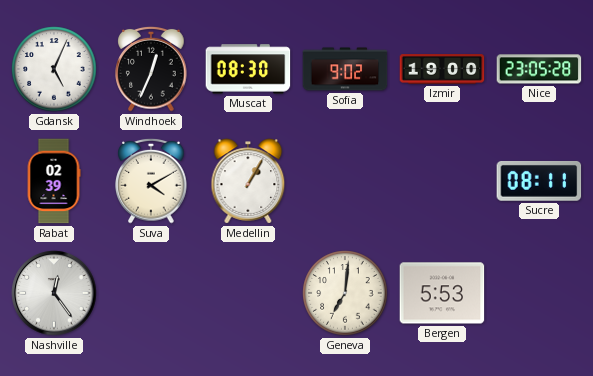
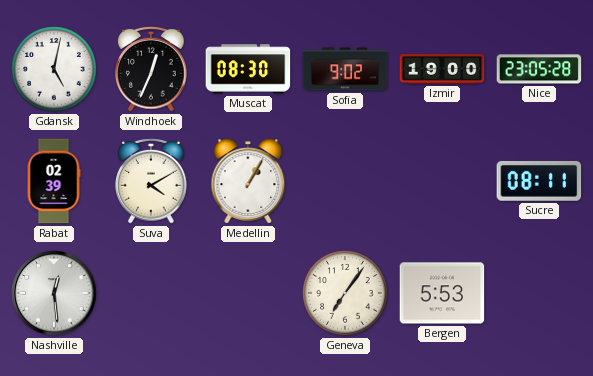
Gdansk: 5:04 -> 5:02
Nashville: 12:24 -> 12:29
Geneva: 7:01 -> 7:06
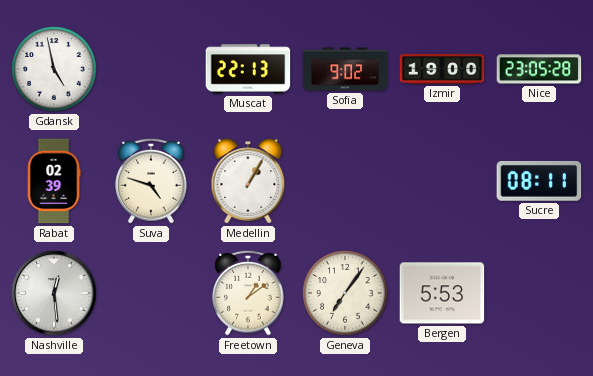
Gdansk: 5:02 -> 4:58
Windhoek: 12:34 -> none
Muscat: 08:30 -> 22:13
Suva: 4:10 -> 4:48
Freetown: none -> 1:09
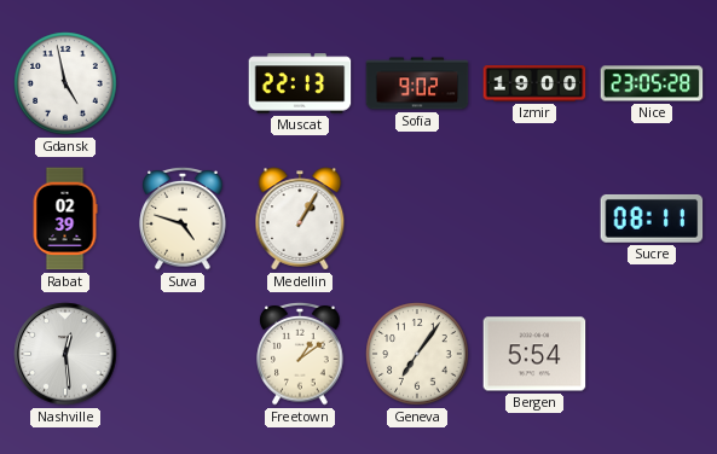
Bergen: 5:53 -> 5:54
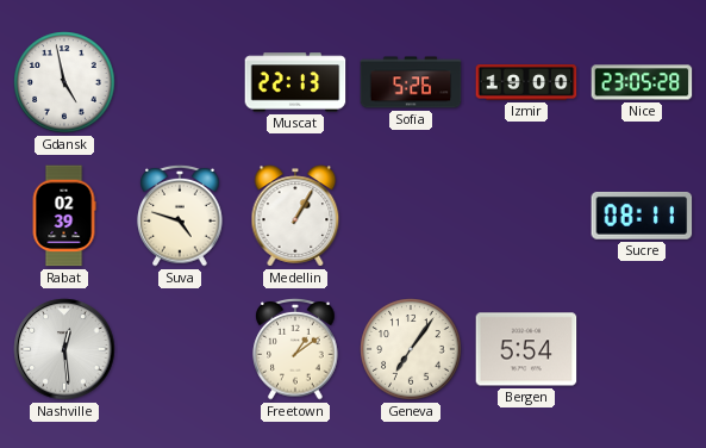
Sofia: 9:02 -> 5:26
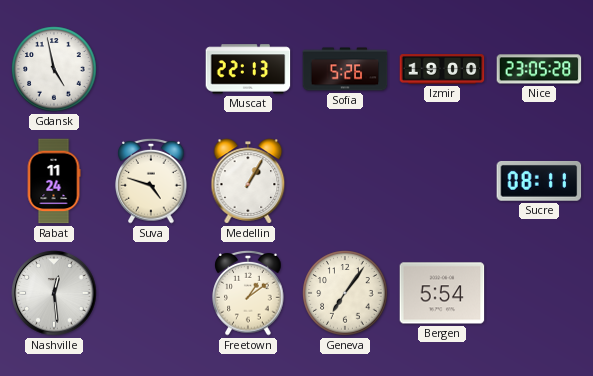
Rabat: 02:39 -> 11:24
